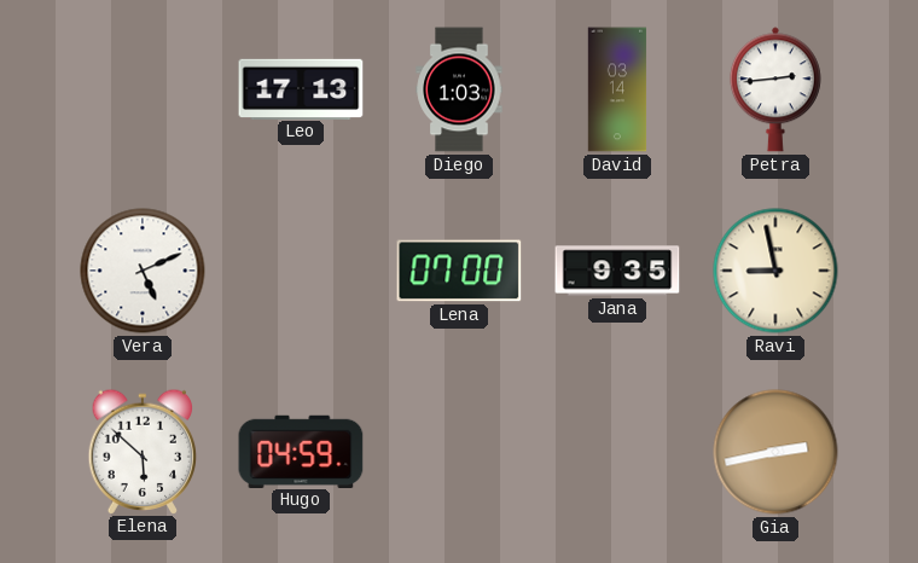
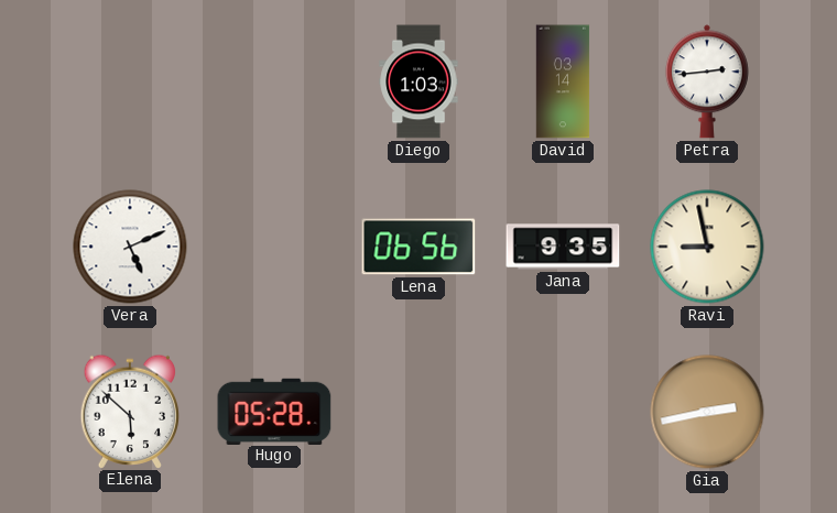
Leo: 17:13 -> none
Lena: 07:00 -> 06:56
Hugo: 04:59 -> 05:28
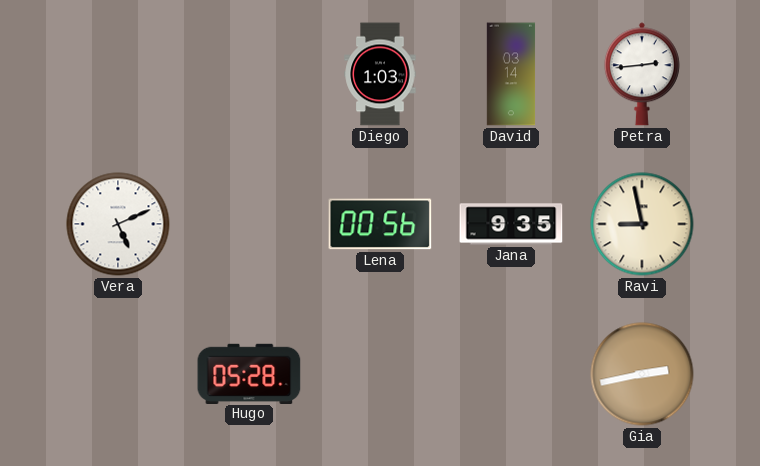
Lena: 06:56 -> 00:56
Elena: 5:52 -> none
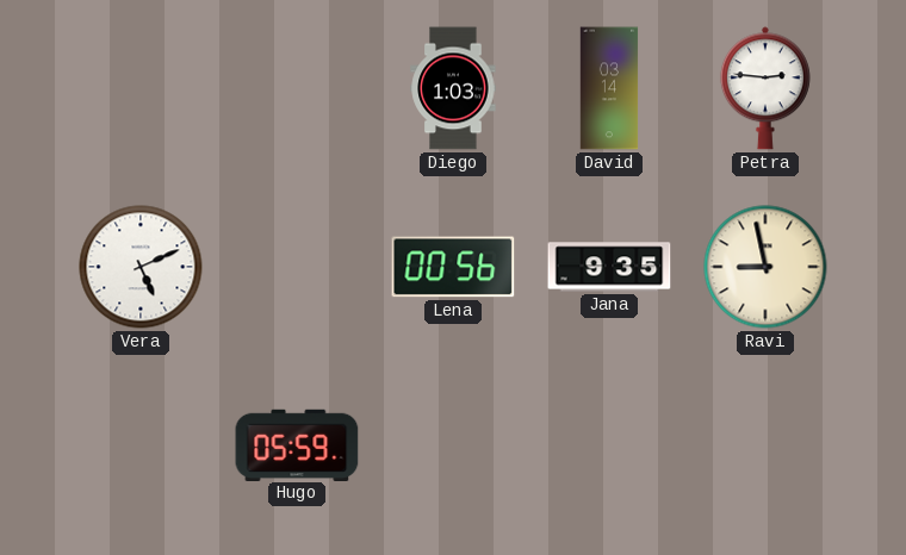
Petra: 2:44 -> 2:46
Hugo: 05:28 -> 05:59
Gia: 2:43 -> none
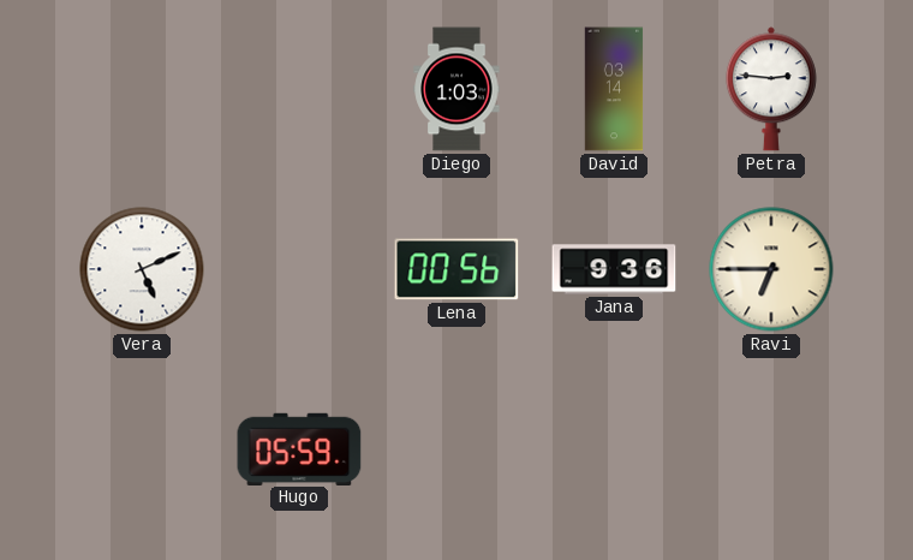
Jana: 9:35 -> 9:36
Ravi: 8:58 -> 6:45
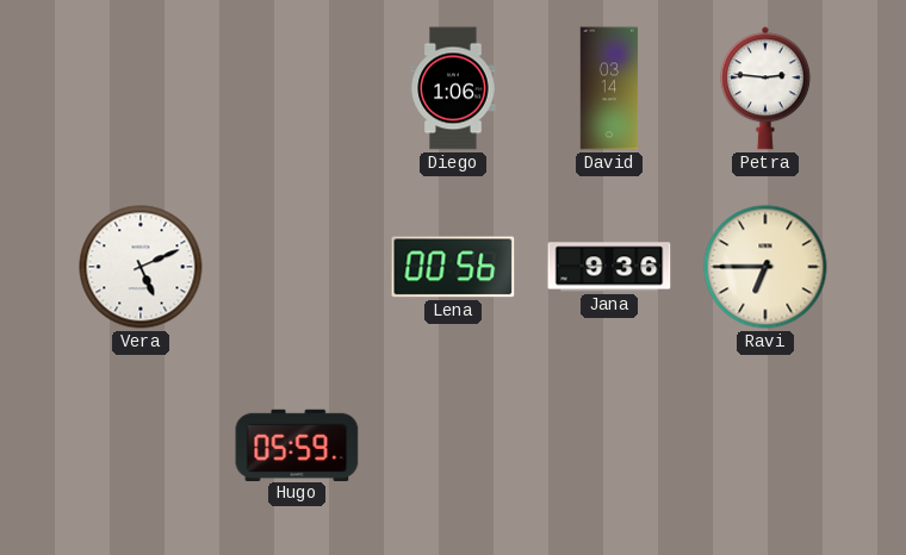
Diego: 1:03 -> 1:06
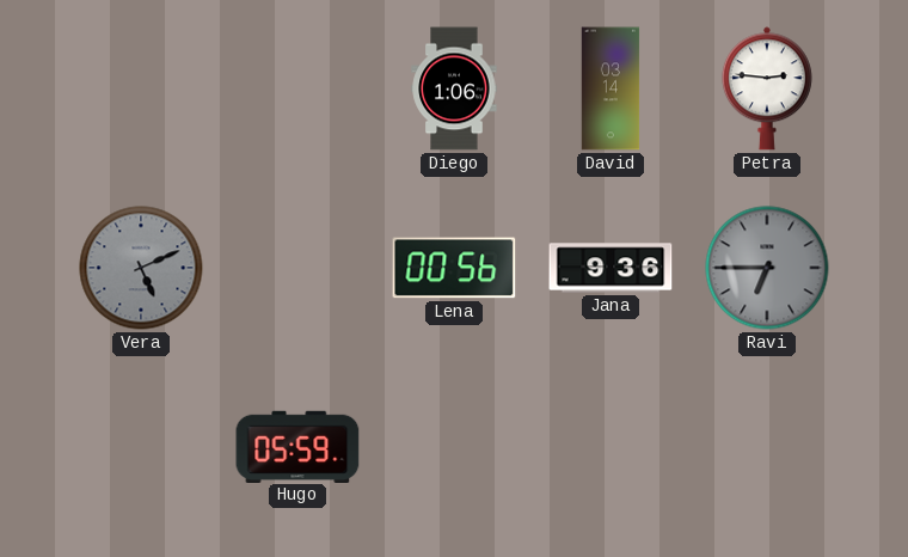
Vera dial: white -> grey
Ravi dial: cream -> grey
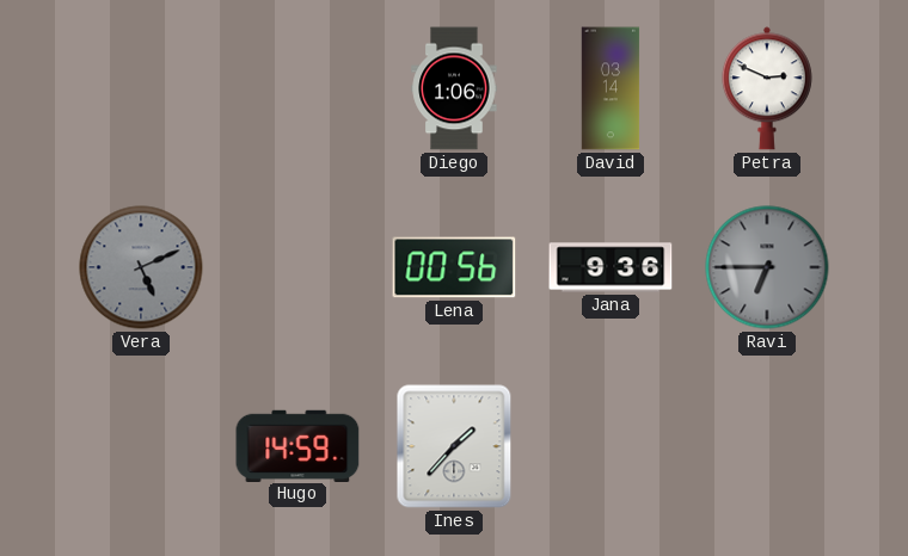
Petra: 2:46 -> 2:49
Hugo: 05:59 -> 14:59
Ines: none -> 1:37
